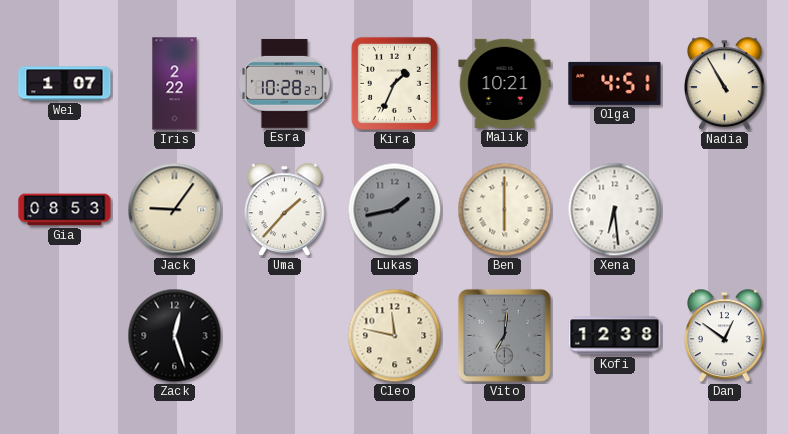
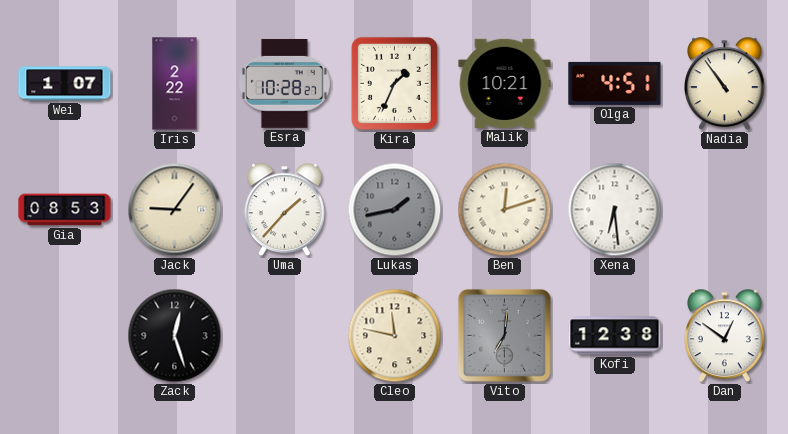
Nadia: 10:55 -> 10:54
Ben: 6:00 -> 12:12
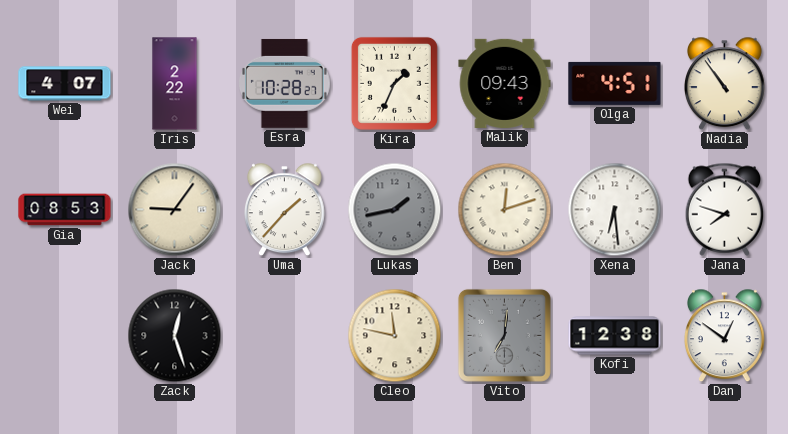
Wei: 1:07 -> 4:07
Malik: 10:21 -> 09:43
Jana: none -> 7:48
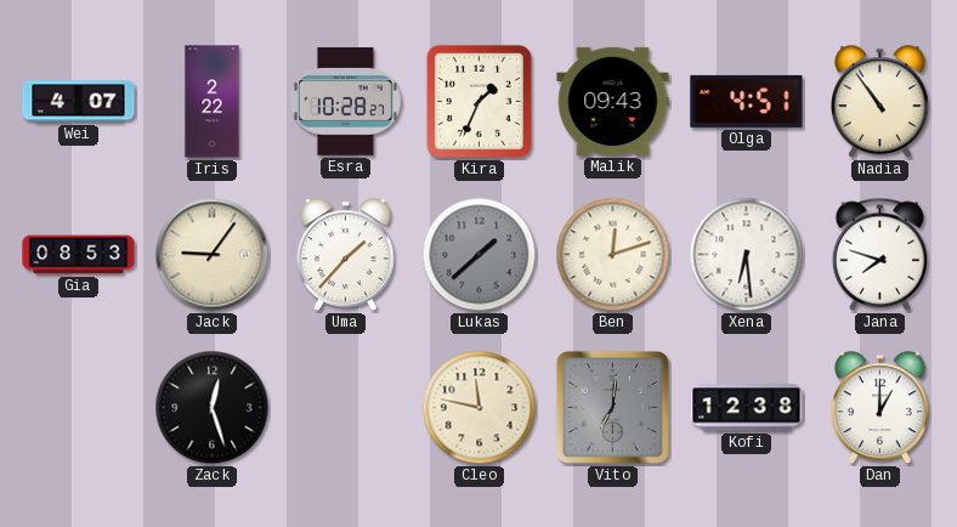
Lukas: 1:43 -> 1:38
Dan: 12:51 -> 1:00
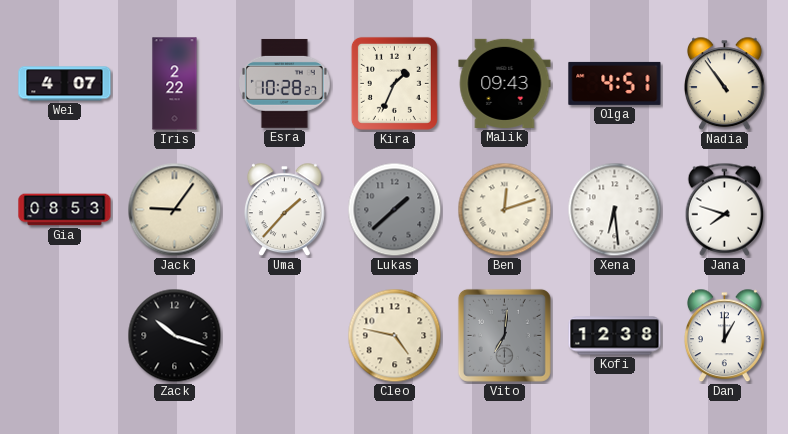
Zack: 12:27 -> 10:18
Cleo: 11:47 -> 4:47
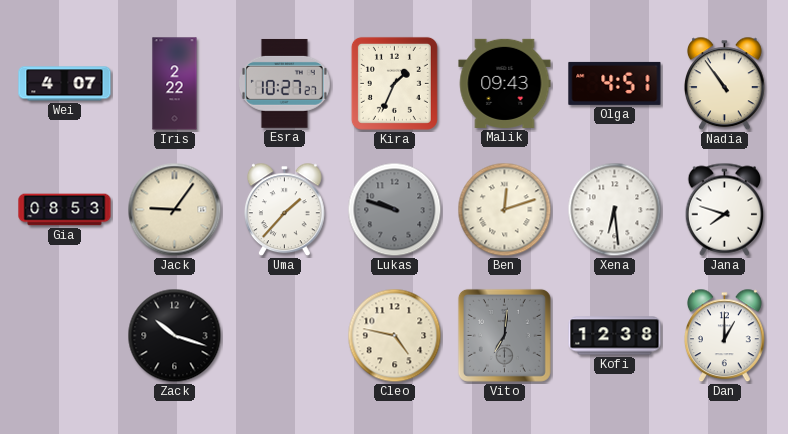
Esra: 10:28 -> 10:27
Lukas: 1:38 -> 9:48
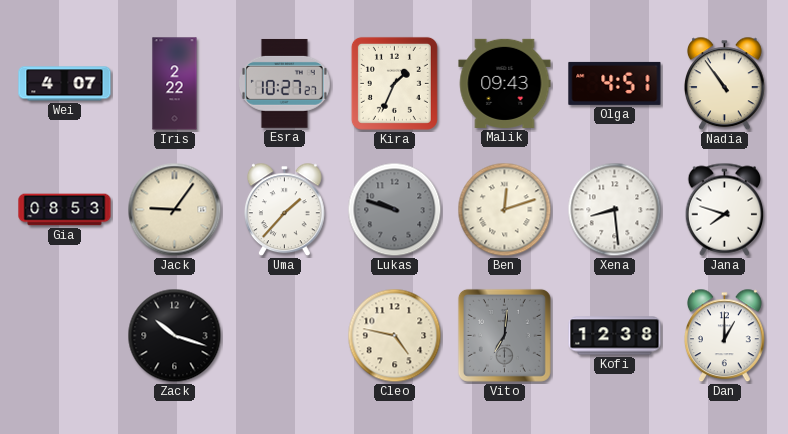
Xena: 6:29 -> 8:29
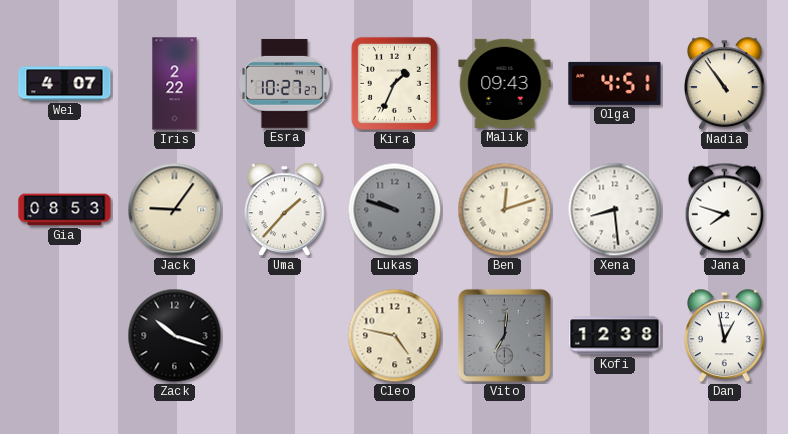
Dan: 1:00 -> 12:58
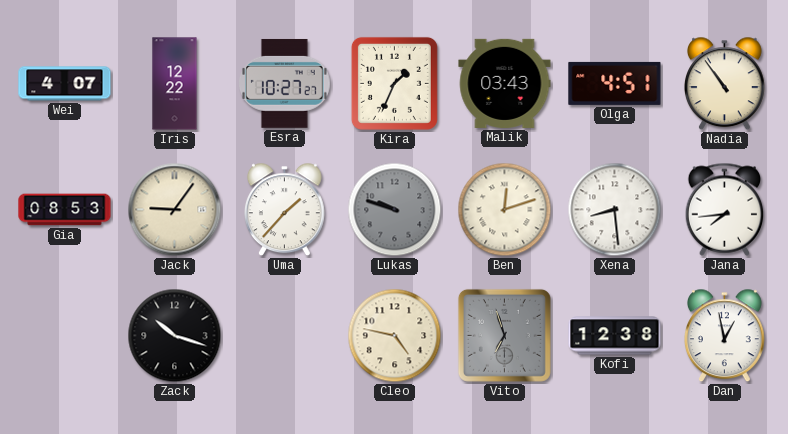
Iris: 2:22 -> 12:22
Malik: 09:43 -> 03:43
Jana: 7:48 -> 7:44
Vito: 7:01 -> 6:57
